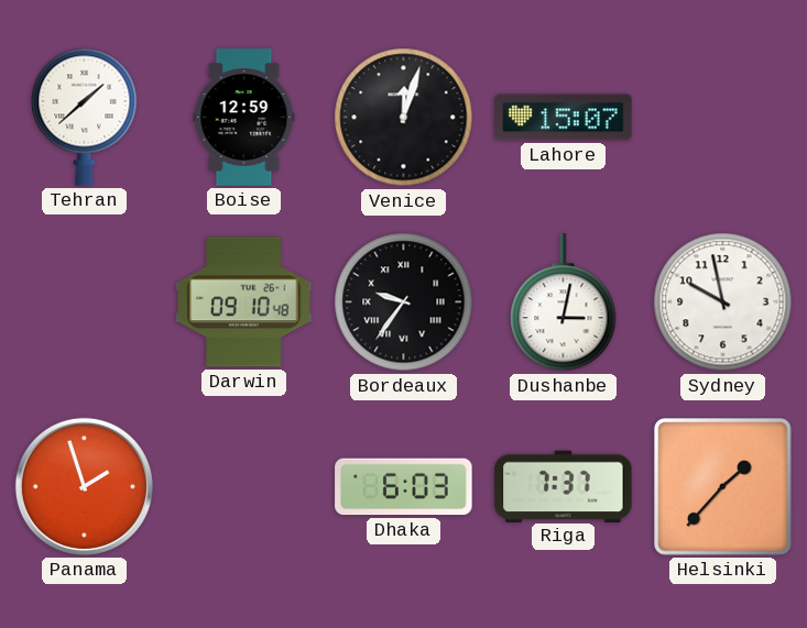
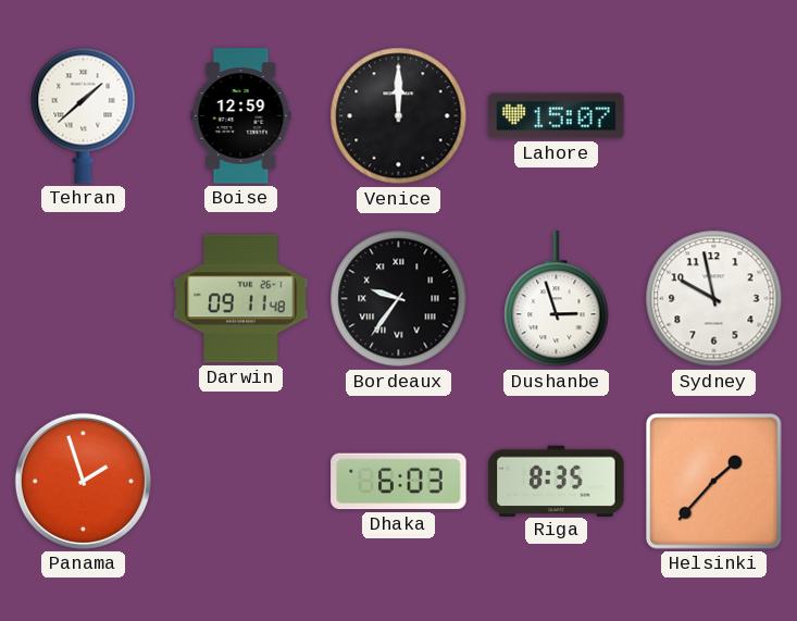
Venice: 12:03 -> 12:00
Darwin: 09:10 -> 09:11
Dushanbe: 3:02 -> 2:57
Riga: 7:37 -> 8:35
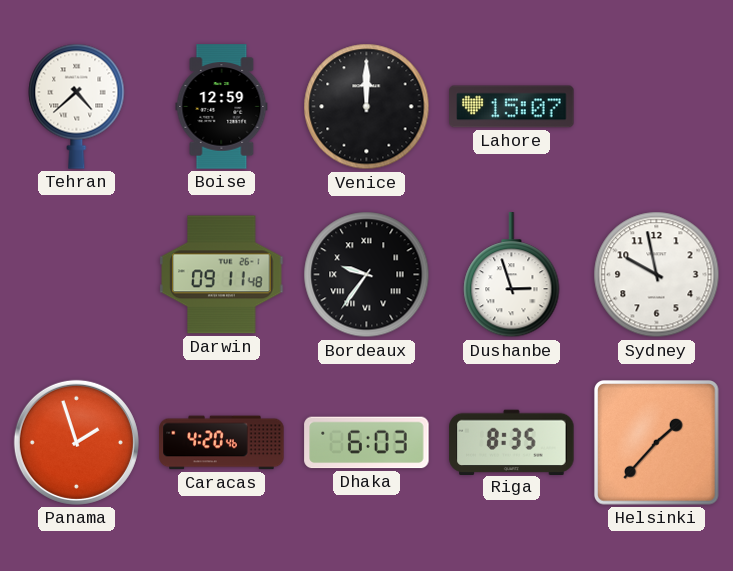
Tehran: 1:38 -> 4:38
Caracas: none -> 4:20
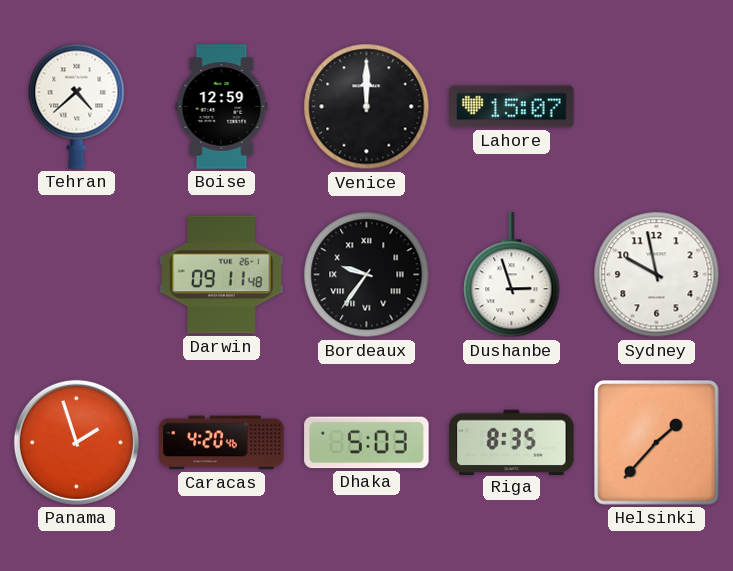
Dhaka: 6:03 -> 5:03
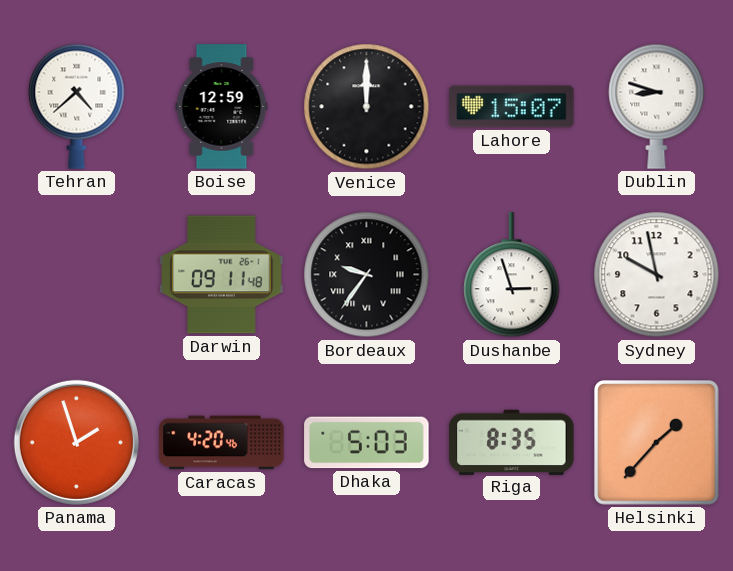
Dublin: none -> 8:48
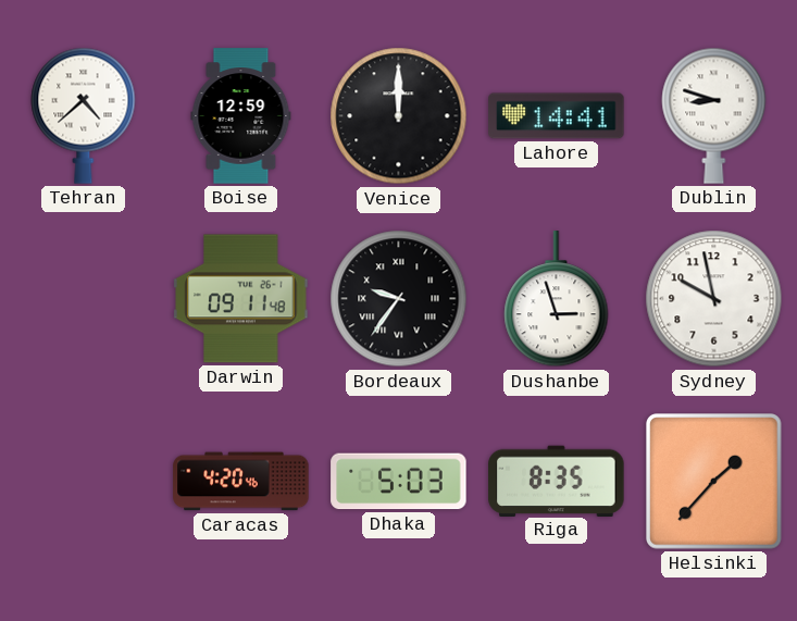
Lahore: 15:07 -> 14:41
Panama: 1:57 -> none
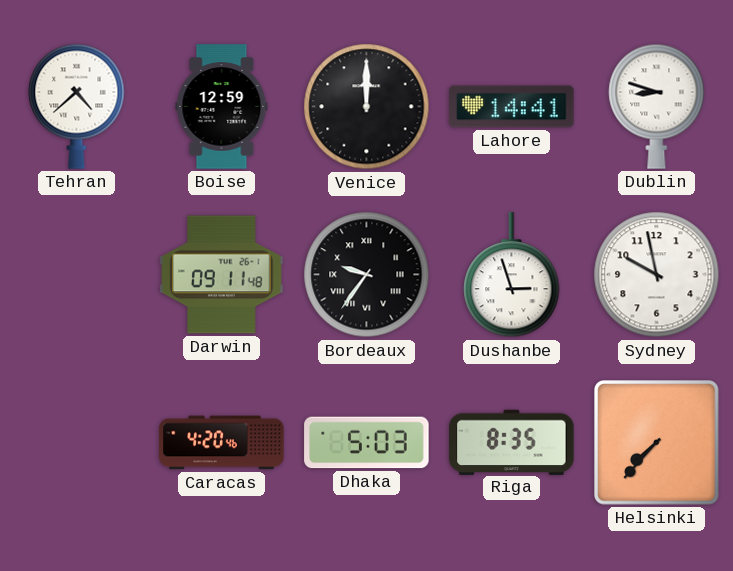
Helsinki: 1:37 -> 7:37
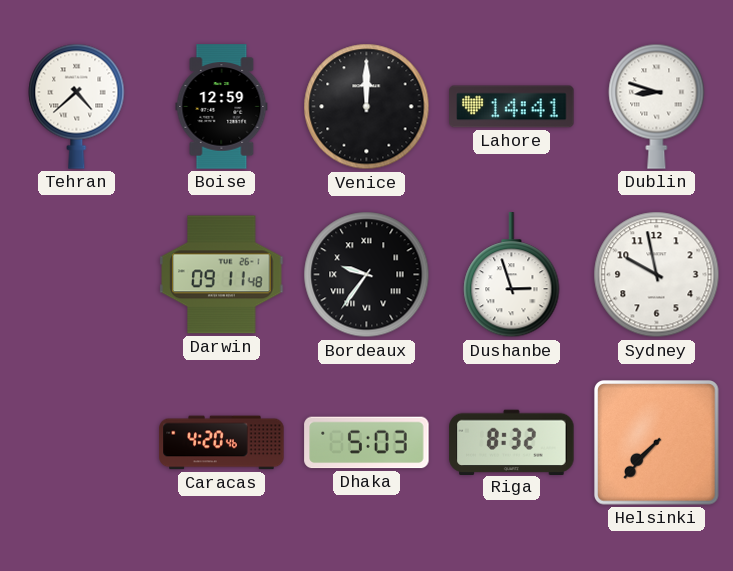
Riga: 8:35 -> 8:32
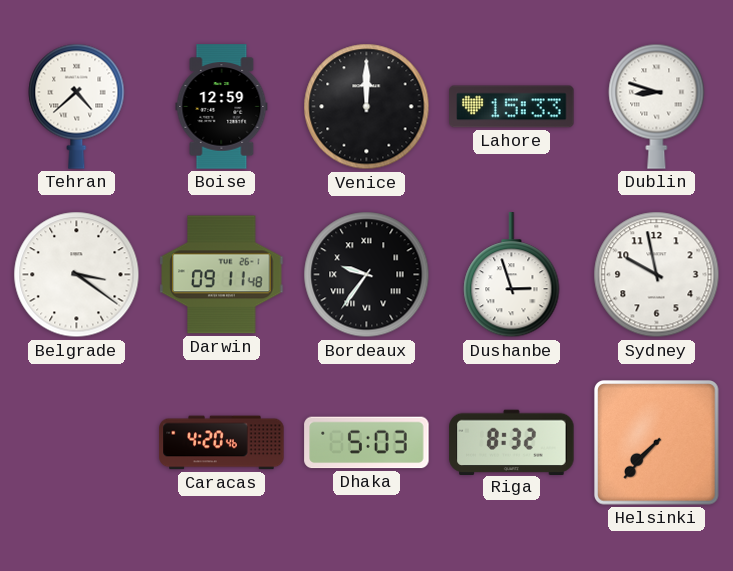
Lahore: 14:41 -> 15:33
Belgrade: none -> 3:21
